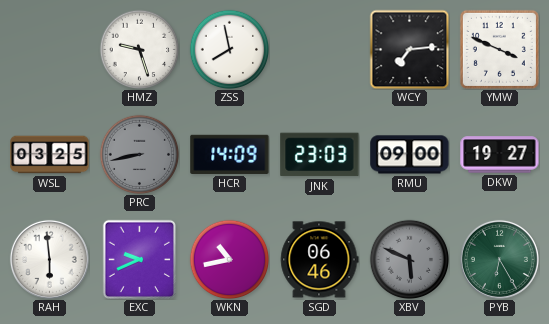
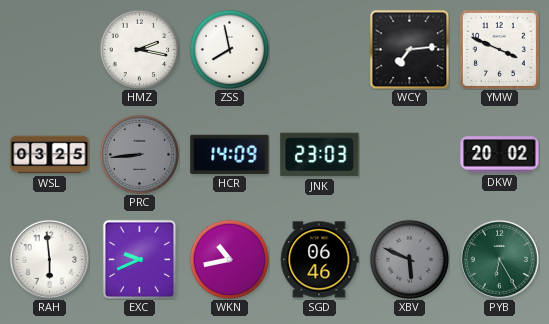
HMZ: 9:27 -> 2:17
PRC: 8:43 -> 8:44
RMU: 09:00 -> none
DKW: 19:27 -> 20:02
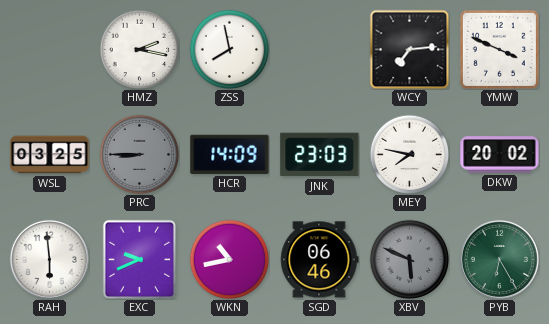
PRC: 8:44 -> 8:45
MEY: none -> 7:47
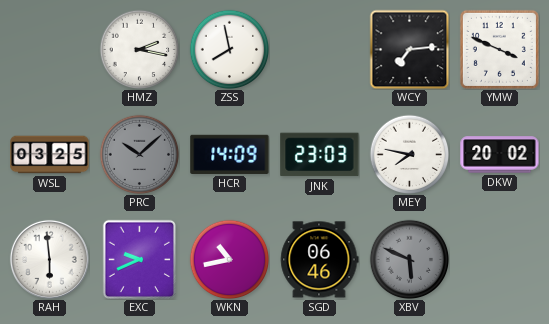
PRC: 8:45 -> 10:08
PYB: 6:25 -> none
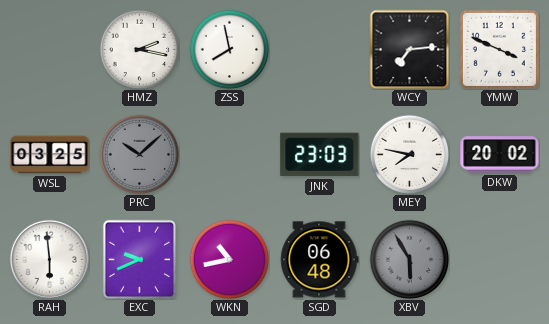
HCR: 14:09 -> none
SGD: 06:46 -> 06:48
XBV: 5:49 -> 5:55
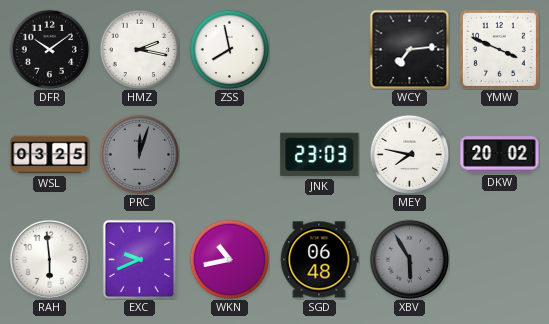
DFR: none -> 10:09
PRC: 10:08 -> 12:03
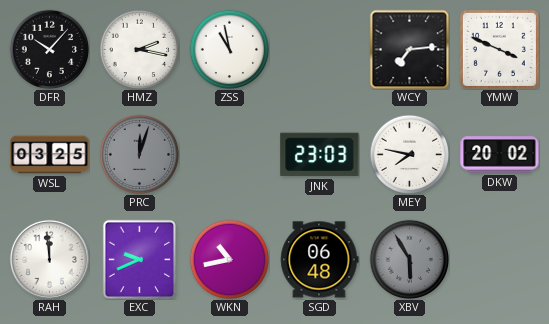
DFR: 10:09 -> 10:07
ZSS: 7:58 -> 10:58
RAH: 5:59 -> 11:59
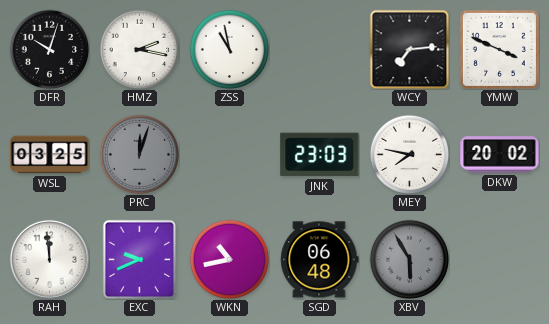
DFR: 10:07 -> 10:03
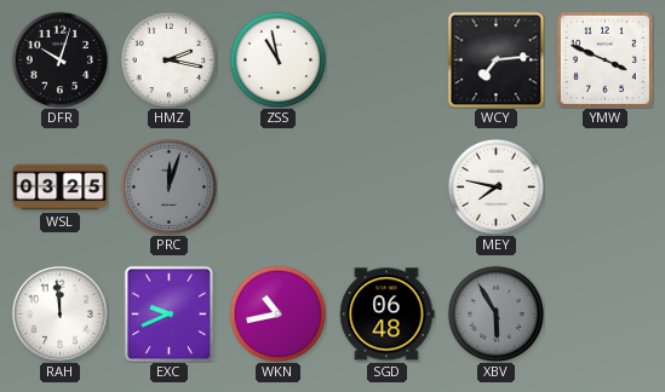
JNK: 23:03 -> none
DKW: 20:02 -> none
